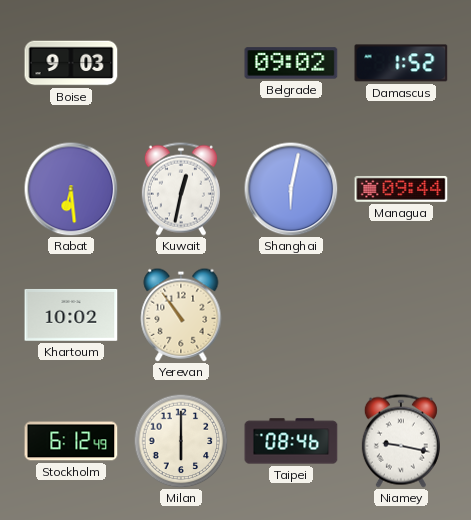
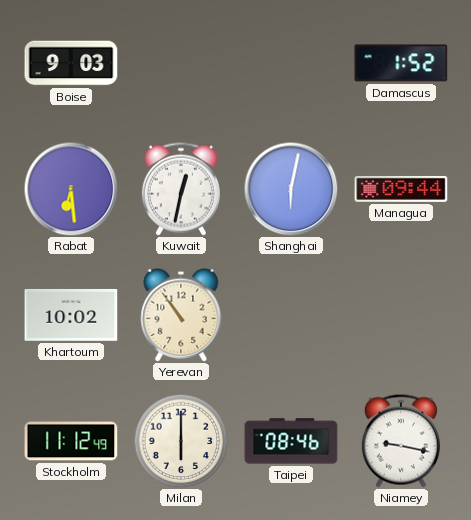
Belgrade: 09:02 -> none
Stockholm: 6:12 -> 11:12
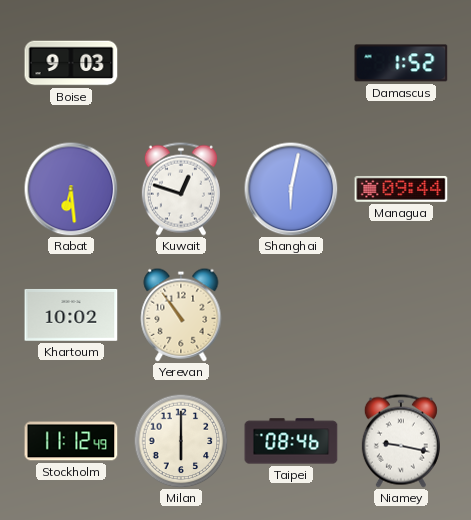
Kuwait: 12:32 -> 12:48
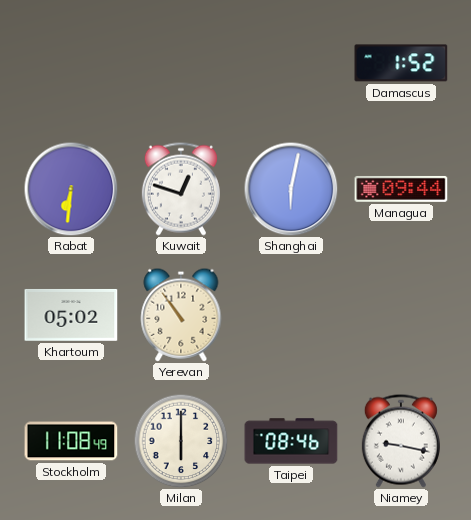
Boise: 9:03 -> none
Rabat: 6:29 -> 6:31
Khartoum: 10:02 -> 05:02
Stockholm: 11:12 -> 11:08
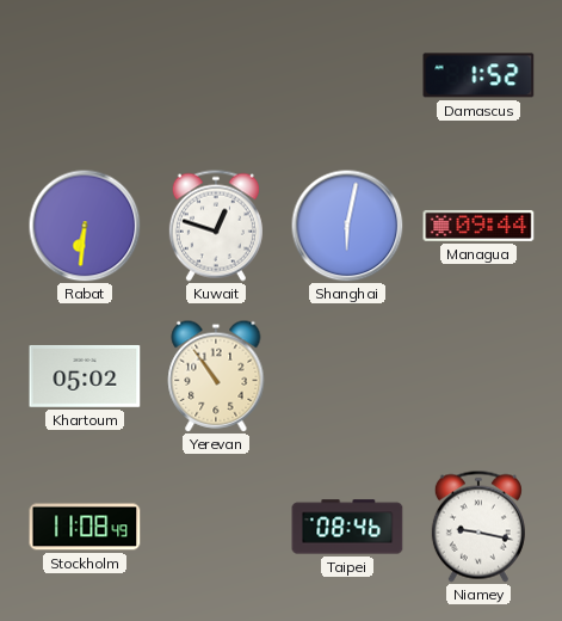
Milan: 6:00 -> none
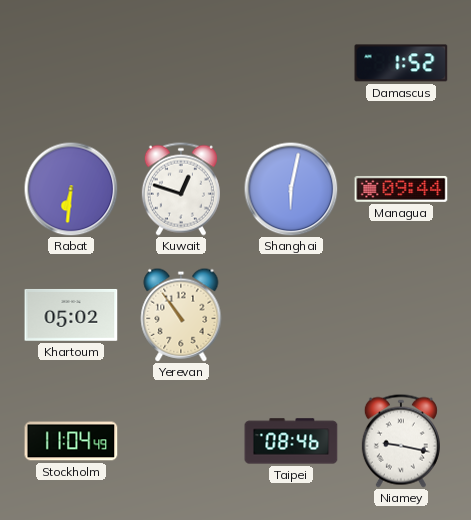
Stockholm: 11:08 -> 11:04
